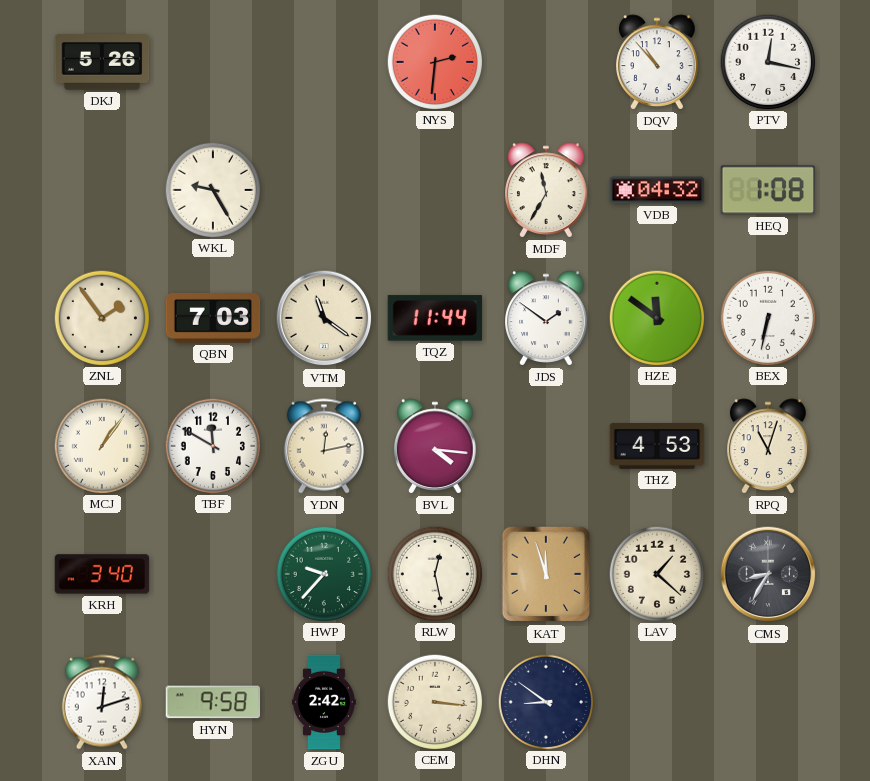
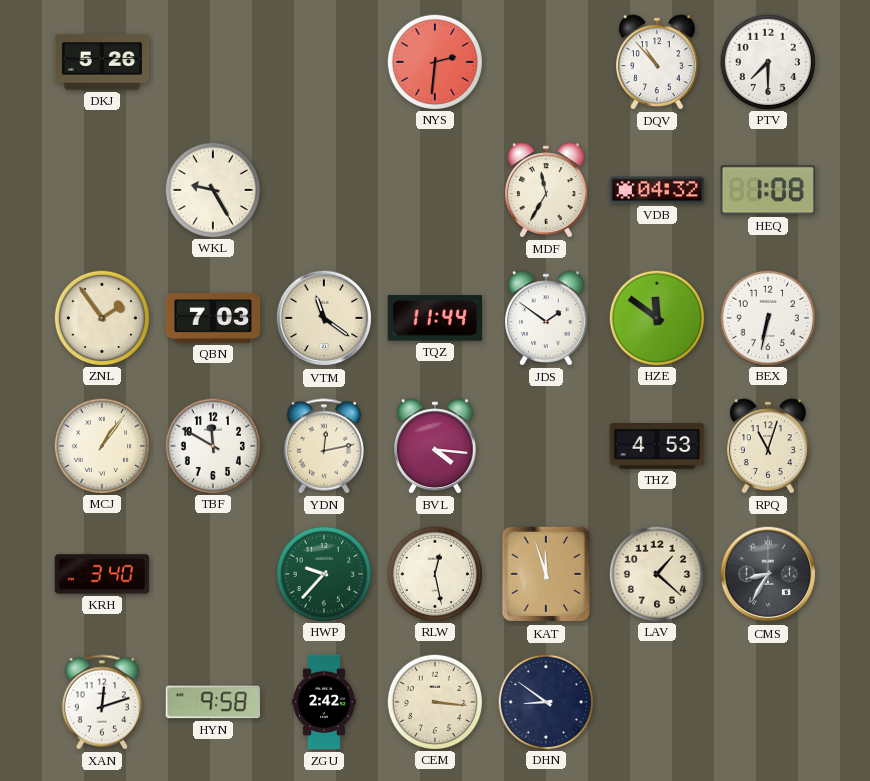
PTV: 12:17 -> 7:30
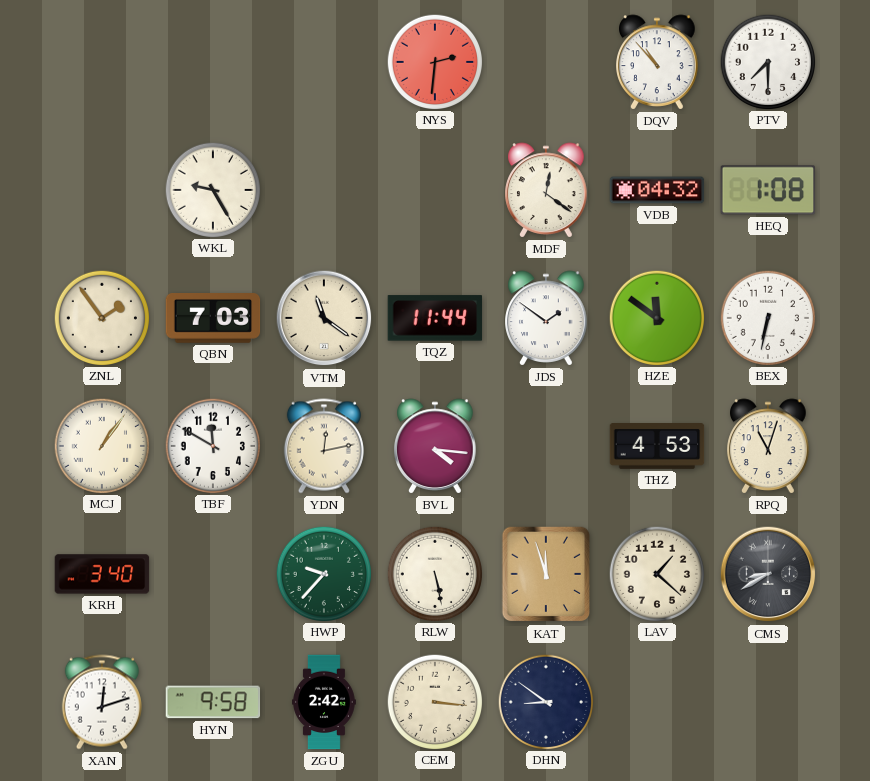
DKJ: 5:26 -> none
MDF: 11:35 -> 12:21
RLW: 12:28 -> 5:28
CMS: 8:35 -> 8:40
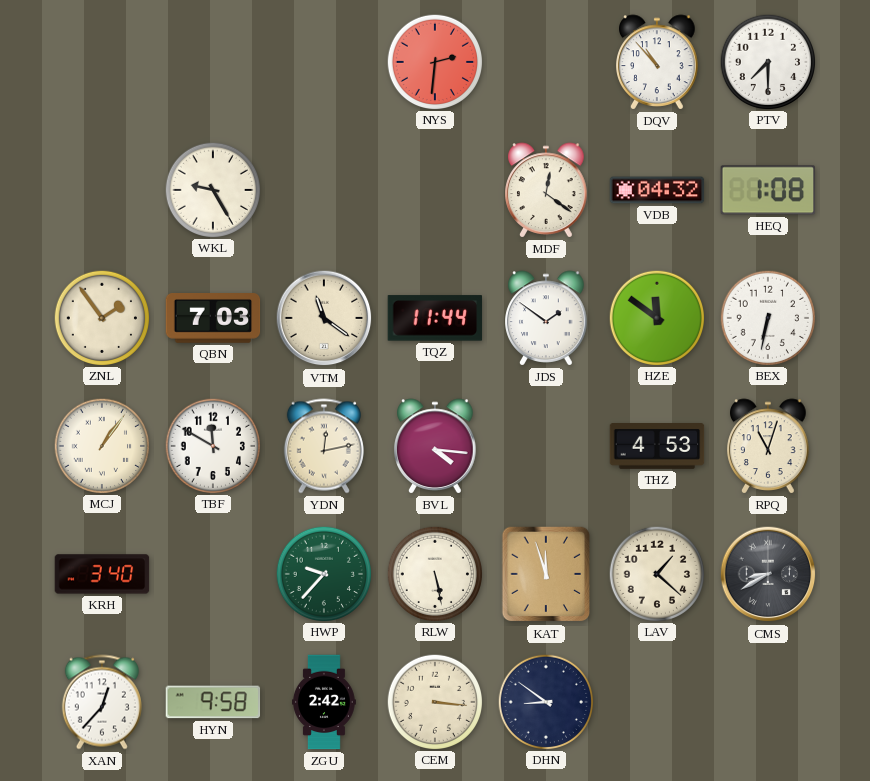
XAN: 12:12 -> 12:37
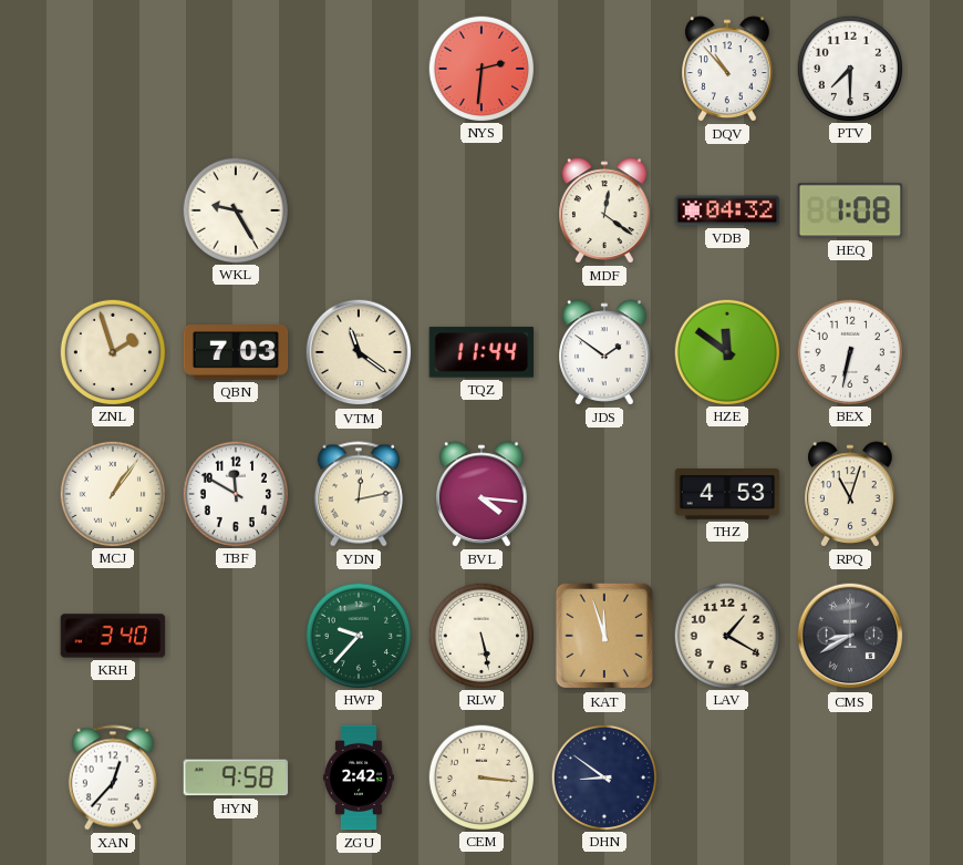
ZNL: 1:54 -> 1:57
LAV: 1:22 -> 1:20
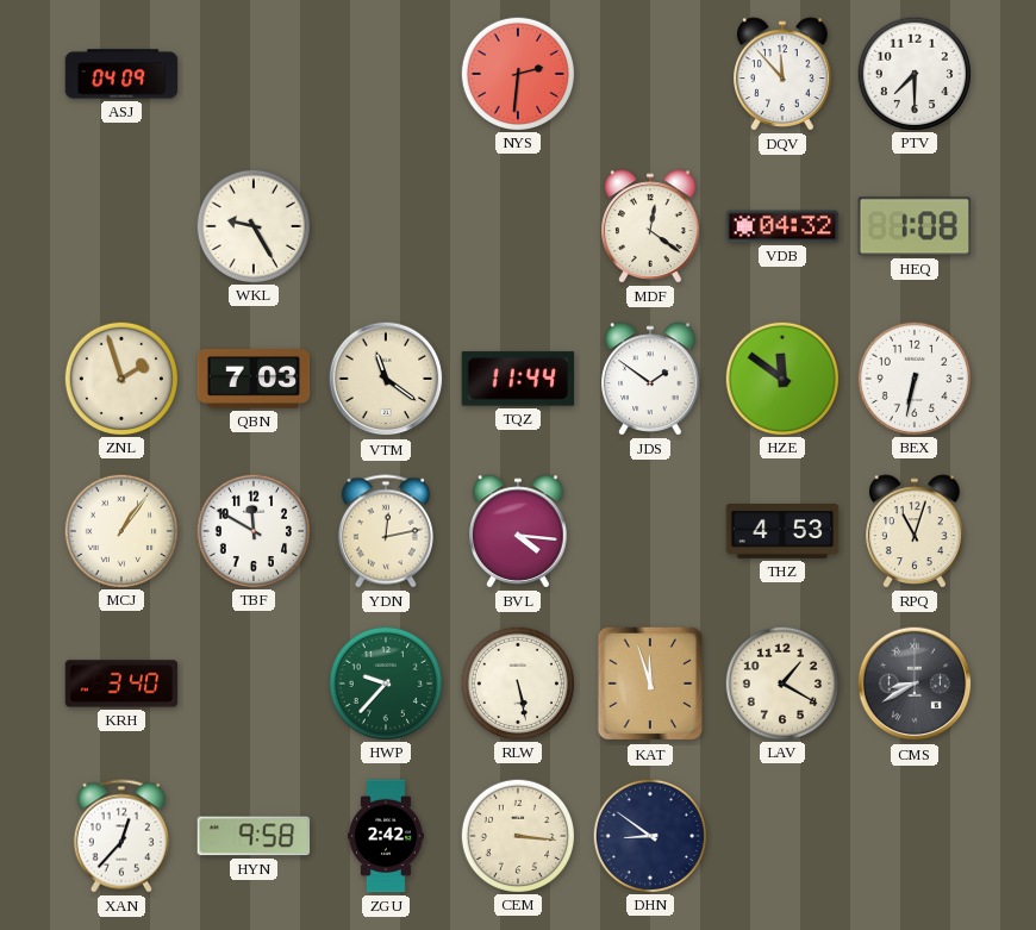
ASJ: none -> 04:09
DQV: 10:53 -> 11:53
